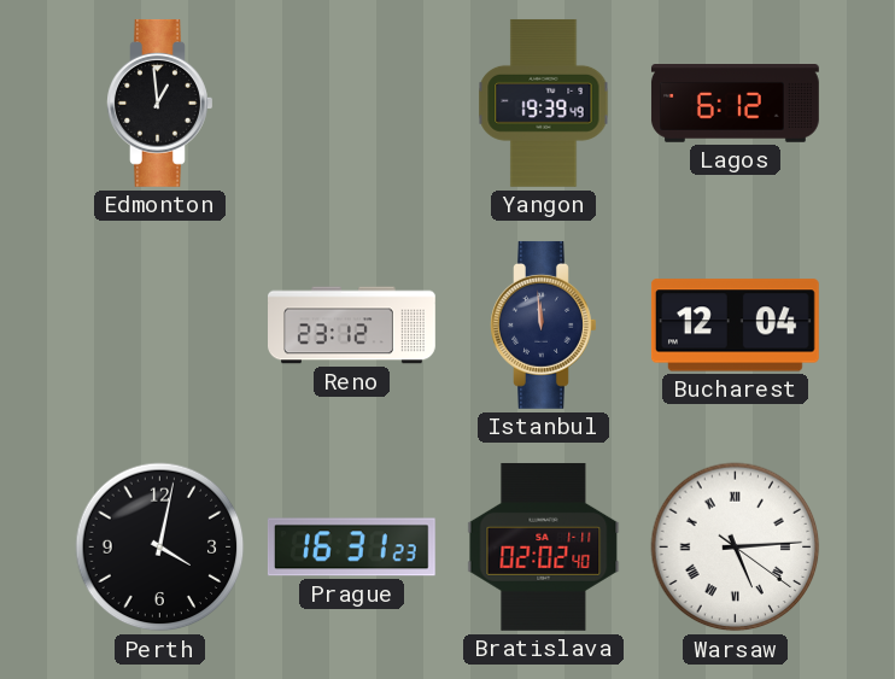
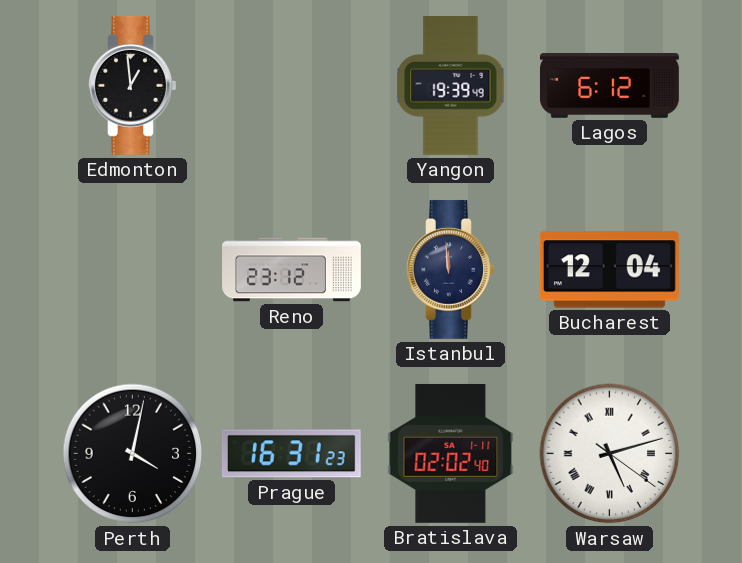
Warsaw: 5:14 -> 5:12
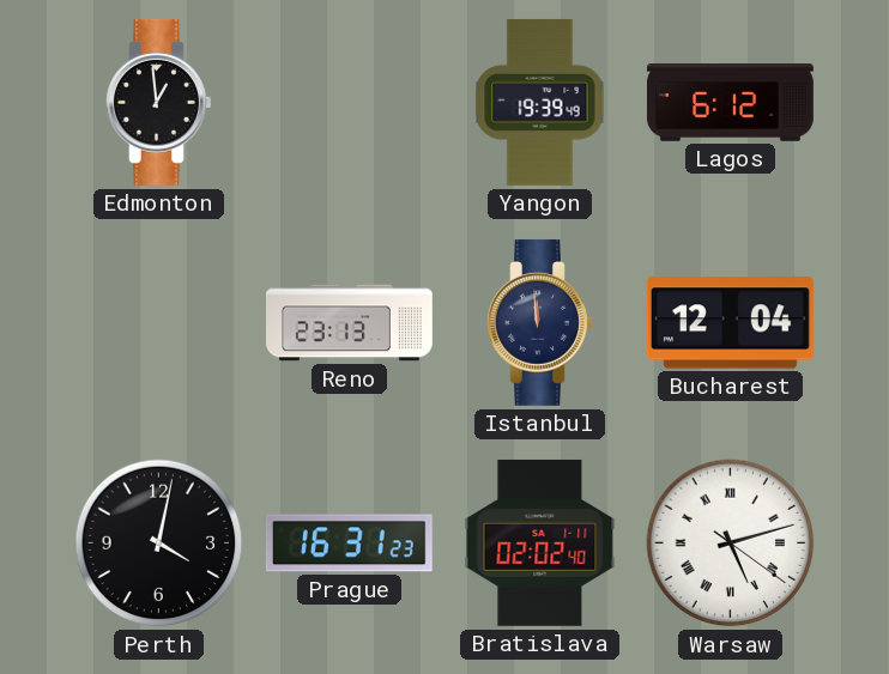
Reno: 23:12 -> 23:13
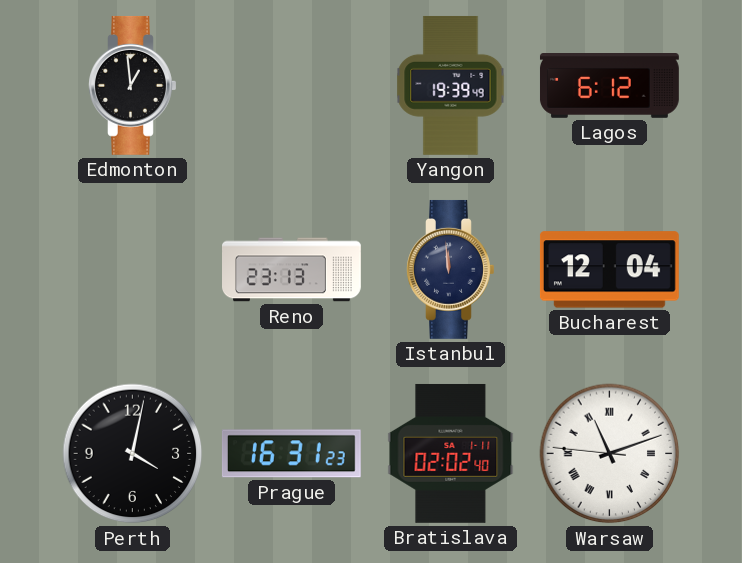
Warsaw: 5:12 -> 11:11
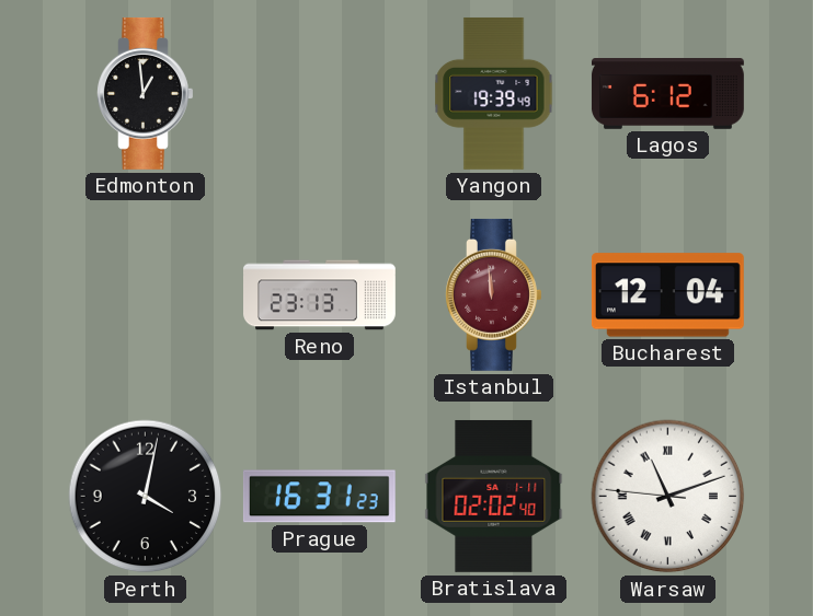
Istanbul dial: navy -> burgundy
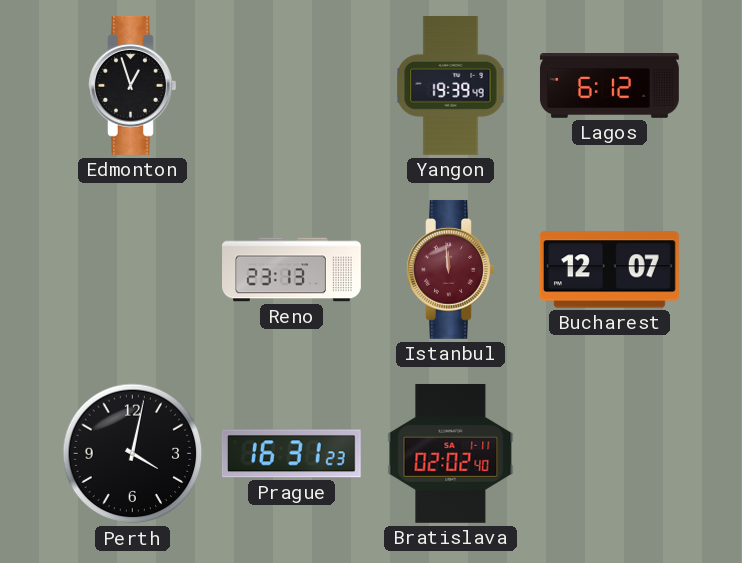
Edmonton: 12:59 -> 12:57
Bucharest: 12:04 -> 12:07
Warsaw: 11:11 -> none
